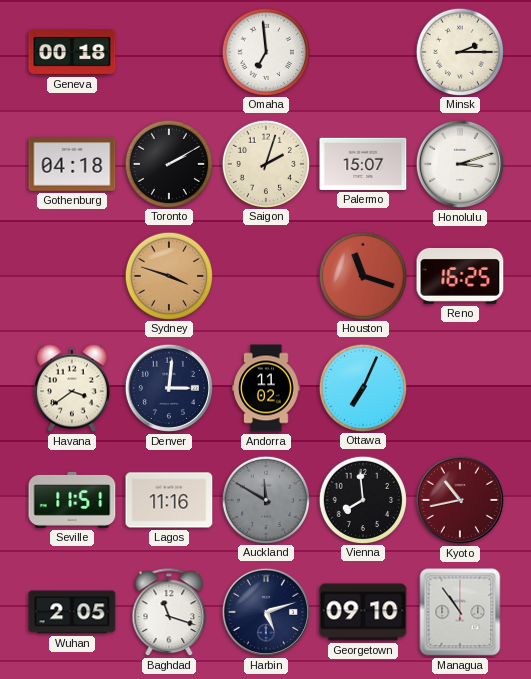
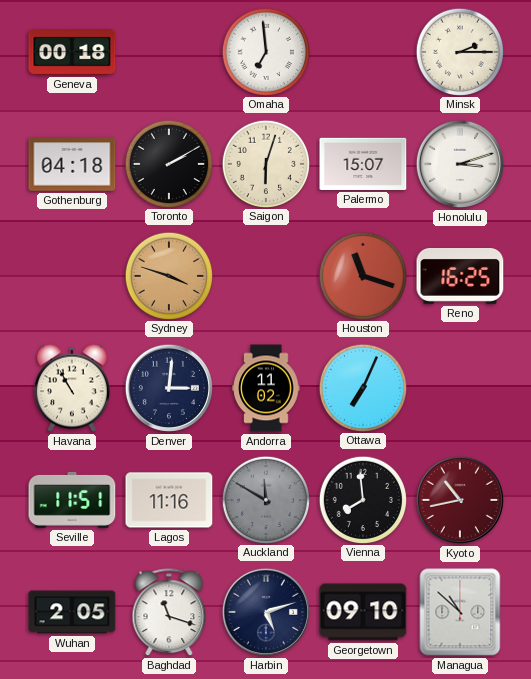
Saigon: 2:03 -> 6:03
Havana: 3:39 -> 10:55
Managua: 10:54 -> 10:52
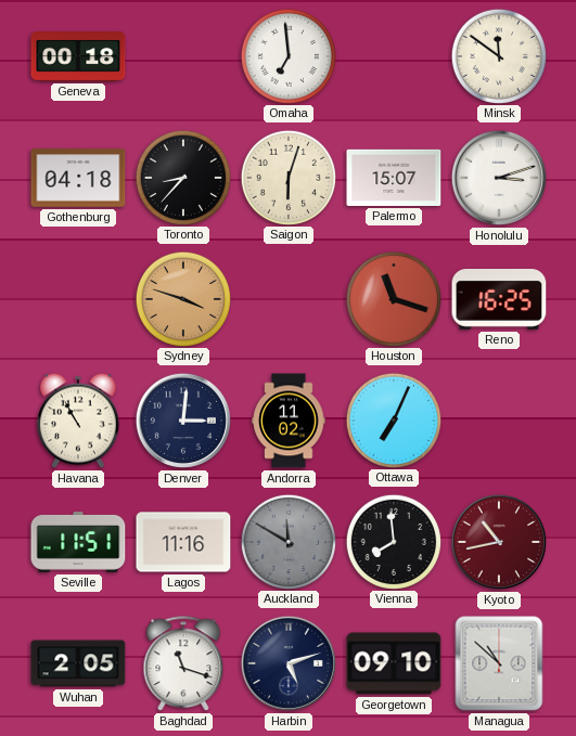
Minsk: 2:15 -> 11:51
Toronto: 2:10 -> 8:37
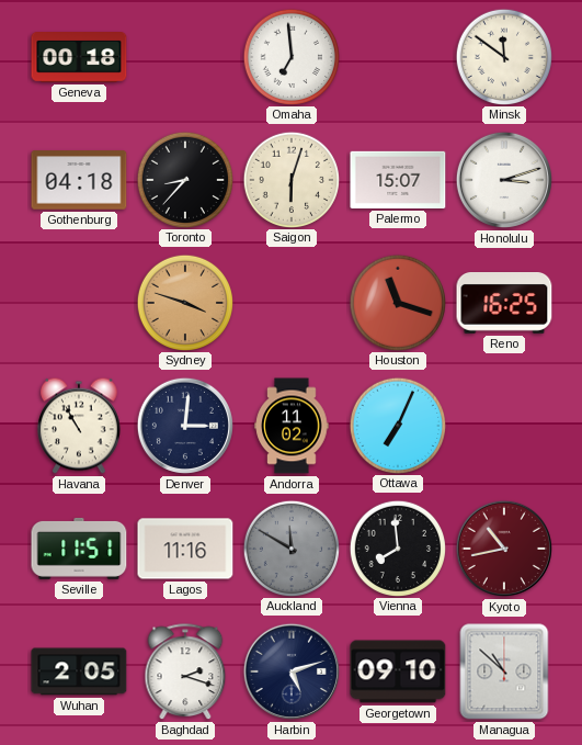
Baghdad: 11:18 -> 2:18
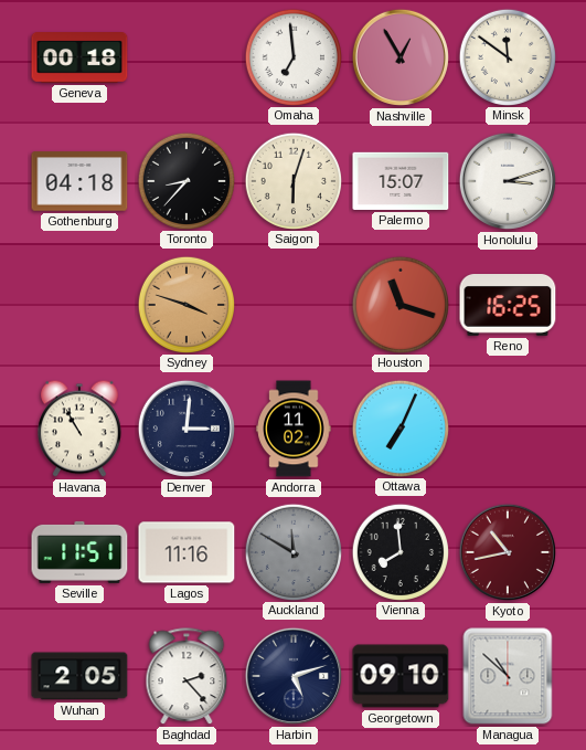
Nashville: none -> 12:55
Baghdad: 2:18 -> 2:23
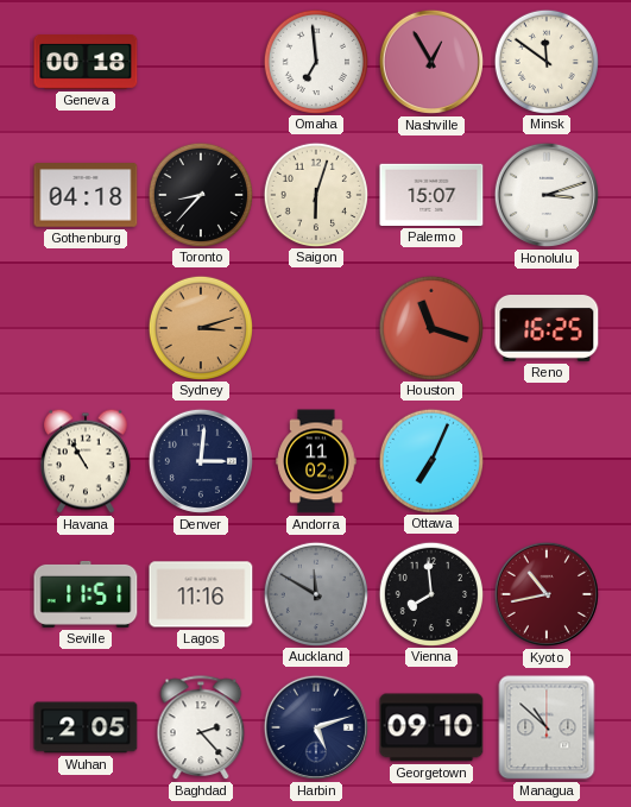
Sydney: 3:48 -> 3:12
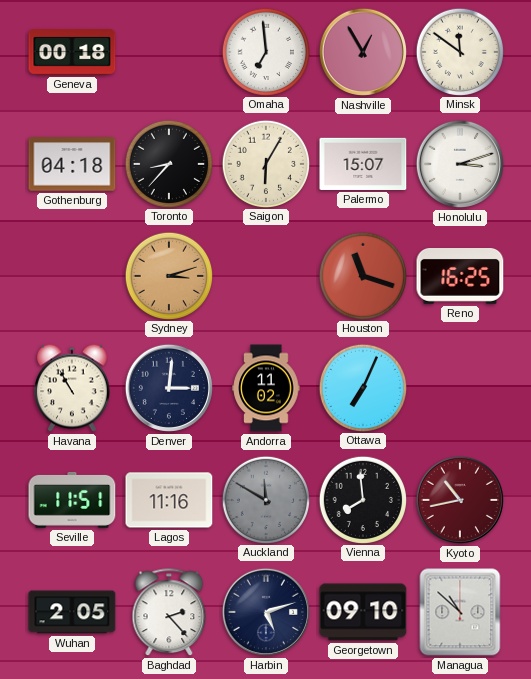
Saigon: 6:03 -> 6:05
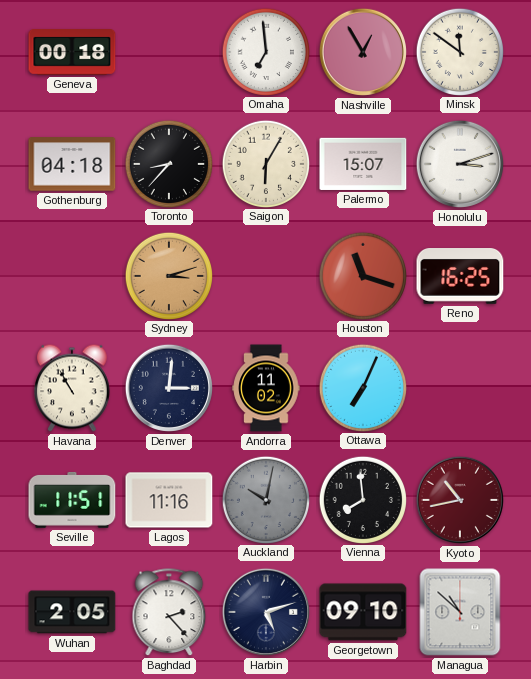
Auckland: 11:50 -> 10:02
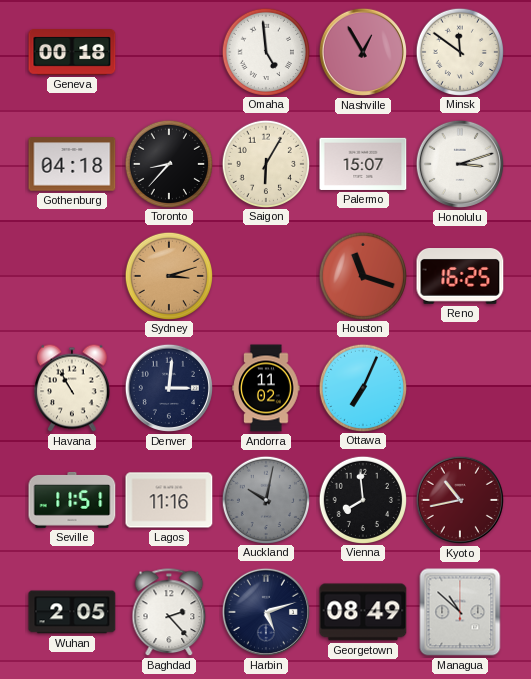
Omaha: 6:59 -> 4:59
Georgetown: 09:10 -> 08:49
